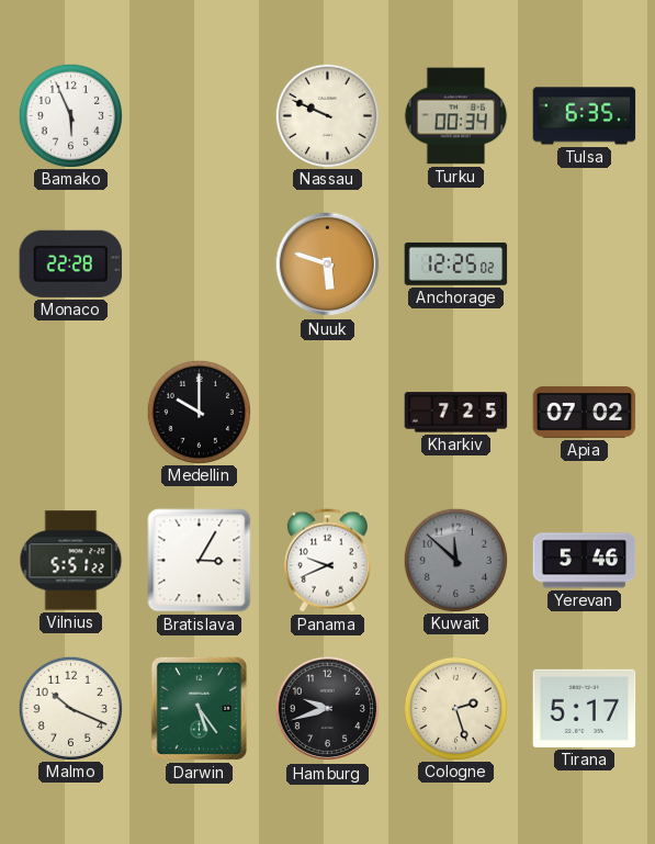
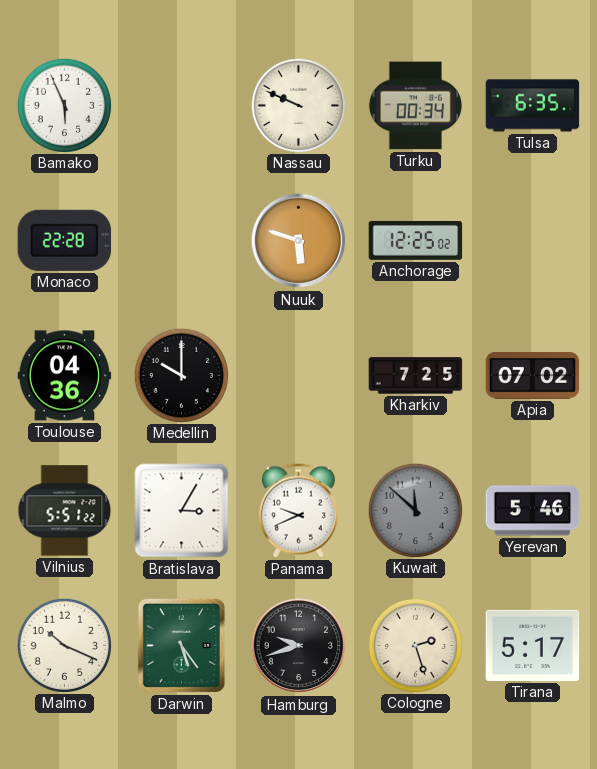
Toulouse: none -> 04:36
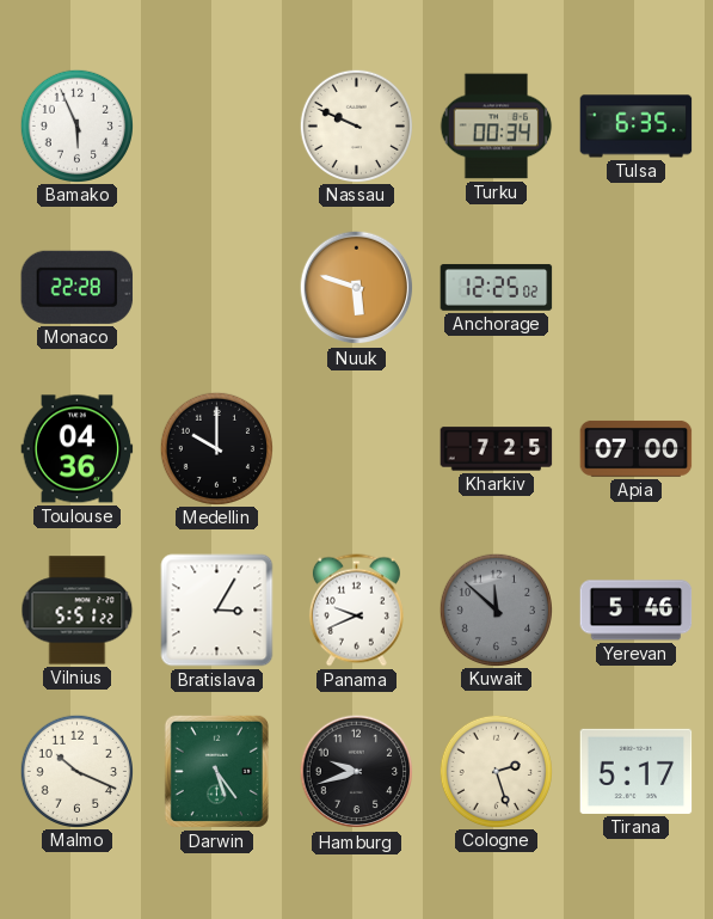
Apia: 07:02 -> 07:00
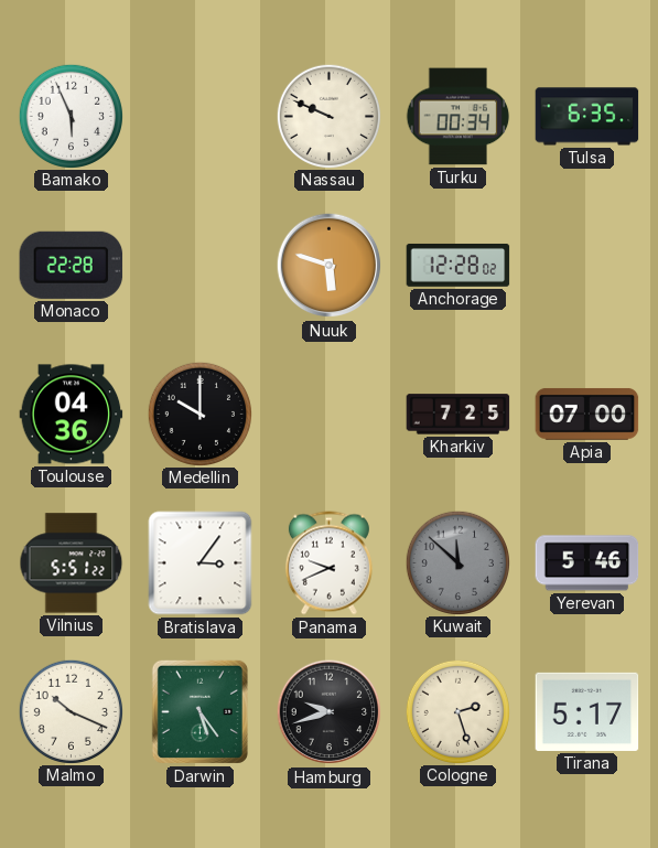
Anchorage: 12:25 -> 12:28
Bratislava: 3:05 -> 3:06
